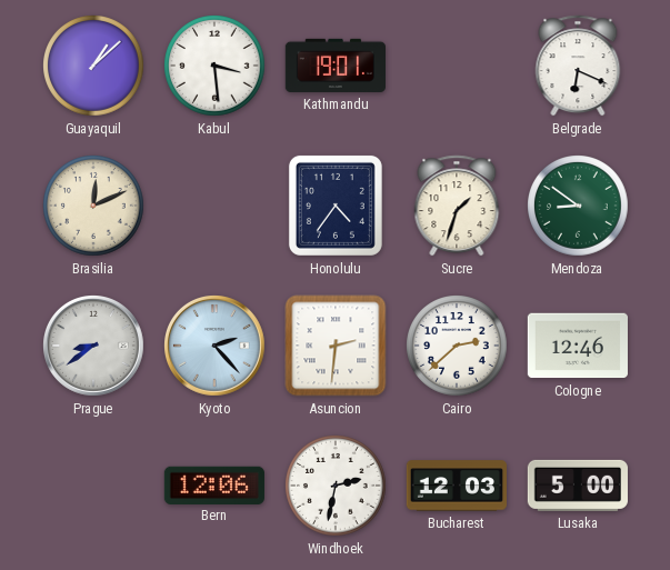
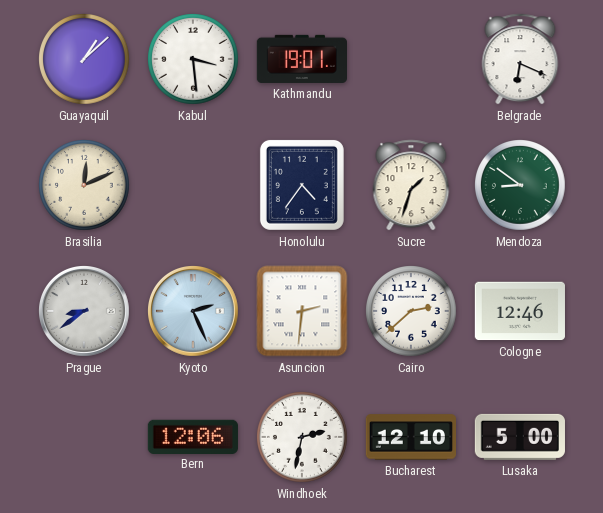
Kyoto: 2:23 -> 2:26
Bucharest: 12:03 -> 12:10
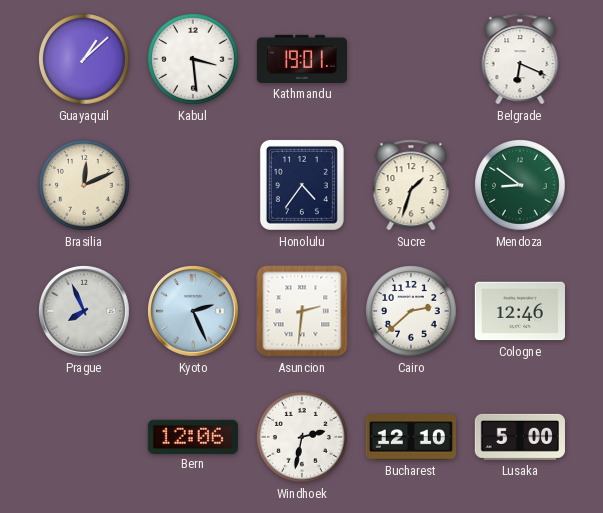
Prague: 8:39 -> 7:56
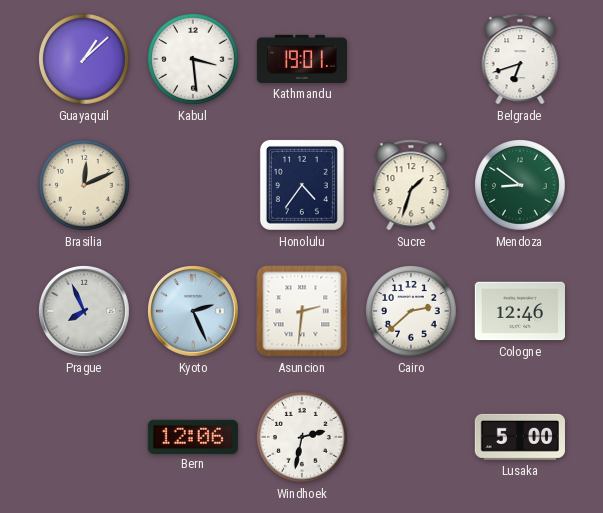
Belgrade: 6:19 -> 6:42
Bucharest: 12:10 -> none
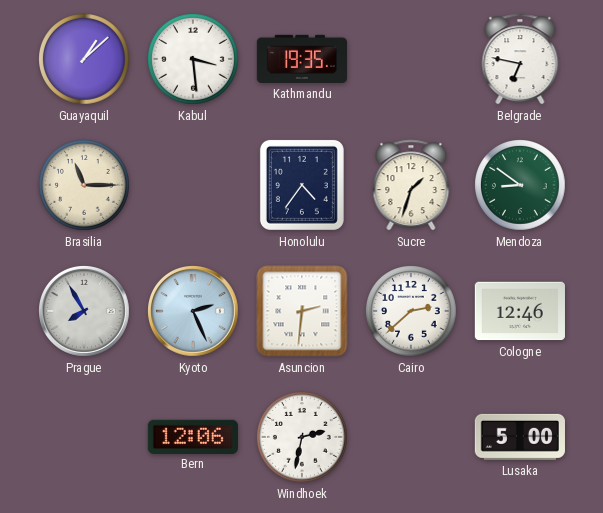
Kathmandu: 19:01 -> 19:35
Belgrade: 6:42 -> 6:47
Brasilia: 12:11 -> 11:15
Prague: 7:56 -> 7:55
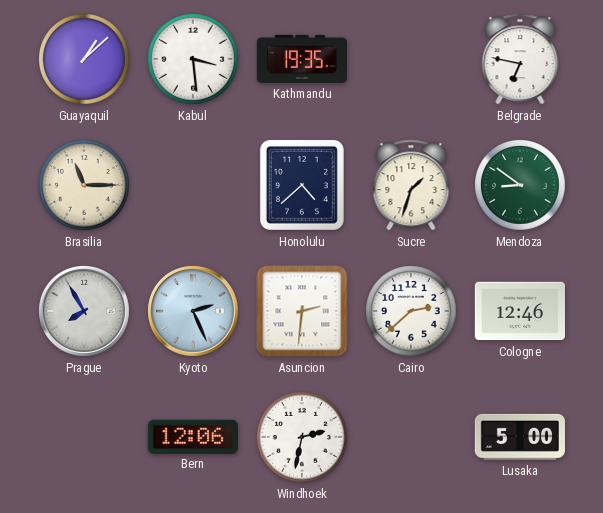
Honolulu: 4:36 -> 4:38
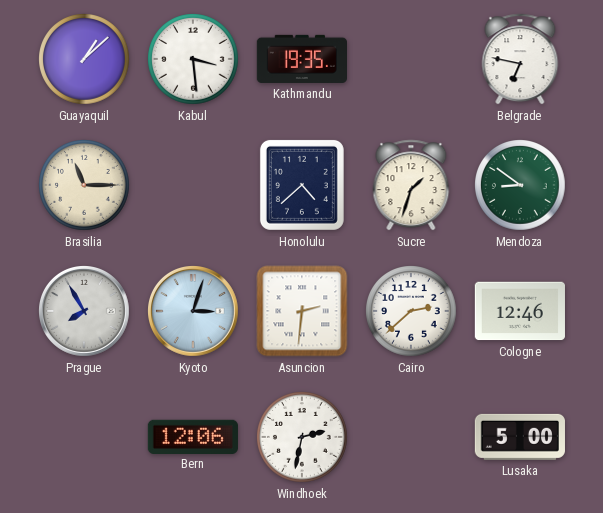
Kyoto: 2:26 -> 3:03
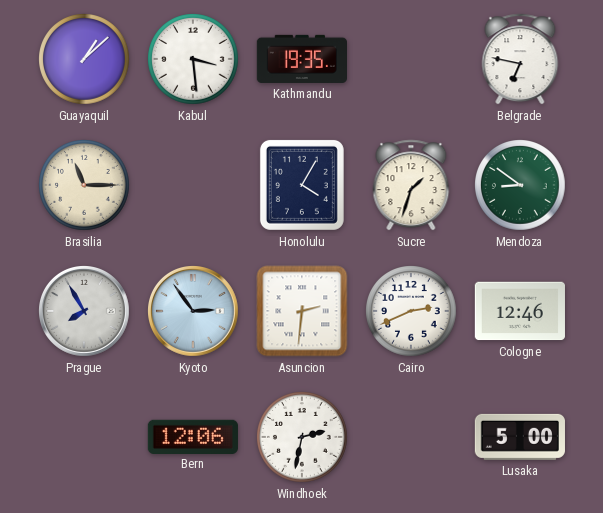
Honolulu: 4:38 -> 4:05
Kyoto: 3:03 -> 2:54
Cairo: 2:38 -> 2:41
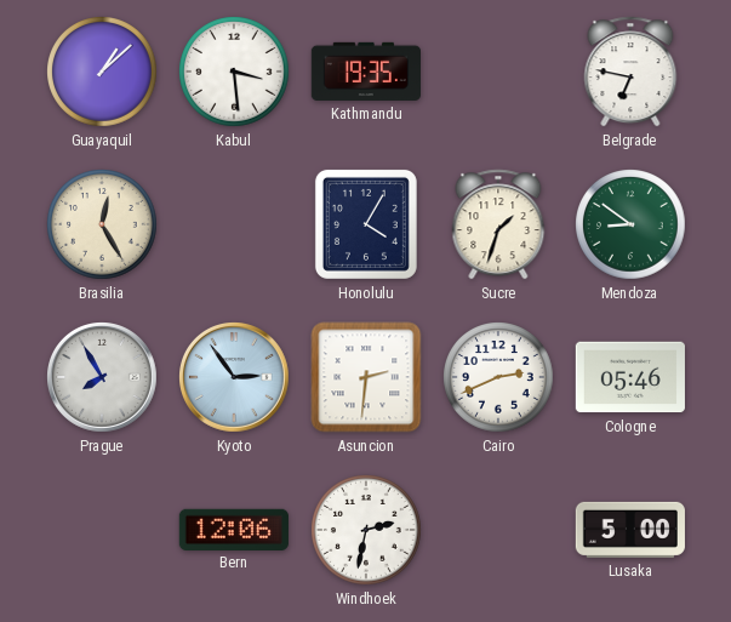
Brasilia: 11:15 -> 12:25
Cologne: 12:46 -> 05:46
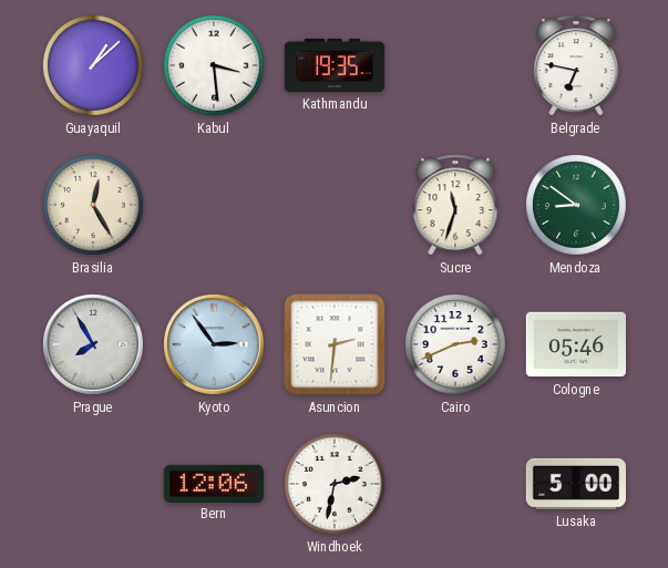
Honolulu: 4:05 -> none
Sucre: 1:33 -> 11:33
